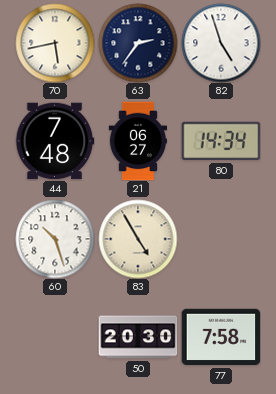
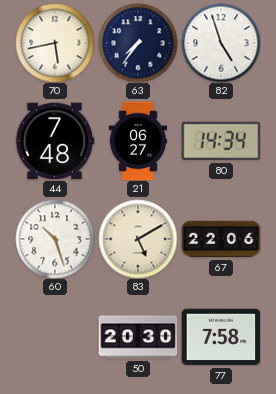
63: 2:36 -> 7:36
83: 4:55 -> 5:10
67: none -> 22:06
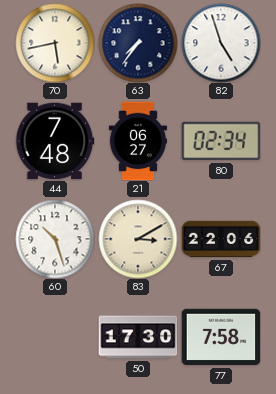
80: 14:34 -> 02:34
83: 5:10 -> 3:10
50: 20:30 -> 17:30
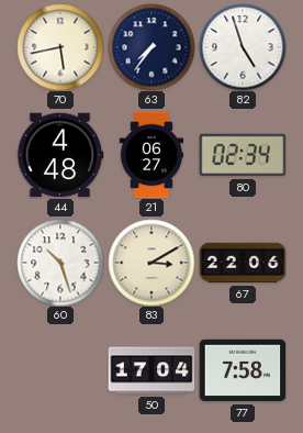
44: 7:48 -> 4:48
50: 17:30 -> 17:04
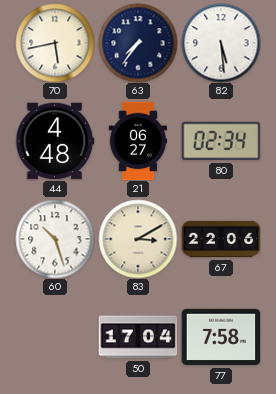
82: 4:57 -> 5:29
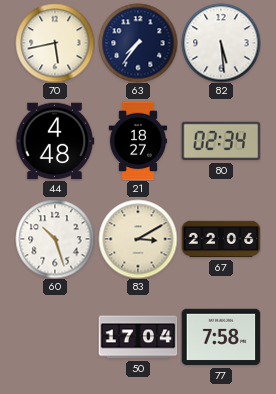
21: 06:27 -> 18:27
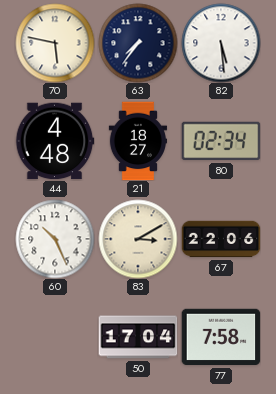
70: 5:43 -> 5:47
60: 10:27 -> 10:26
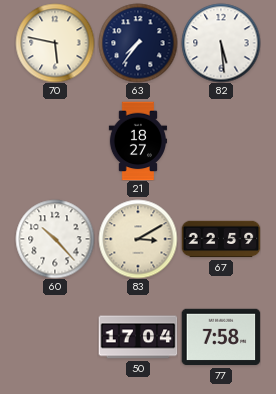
44: 4:48 -> none
80: 02:34 -> none
60: 10:26 -> 10:23
67: 22:06 -> 22:59
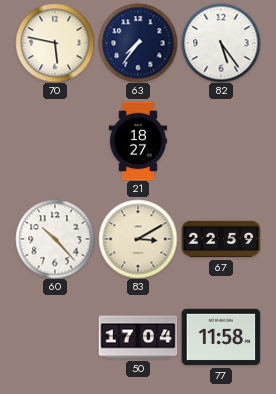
82: 5:29 -> 5:24
77: 7:58 -> 11:58
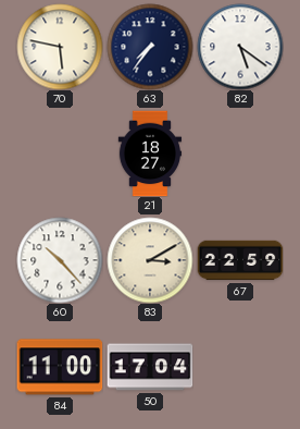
82: 5:24 -> 5:21
84: none -> 11:00
77: 11:58 -> none
